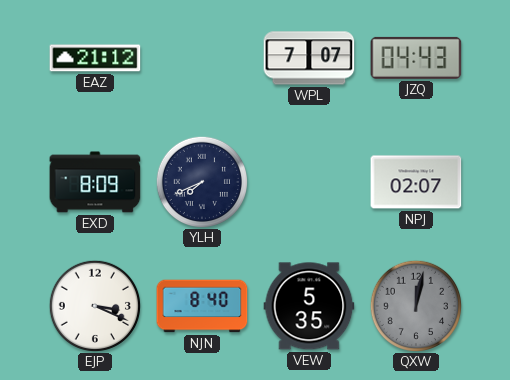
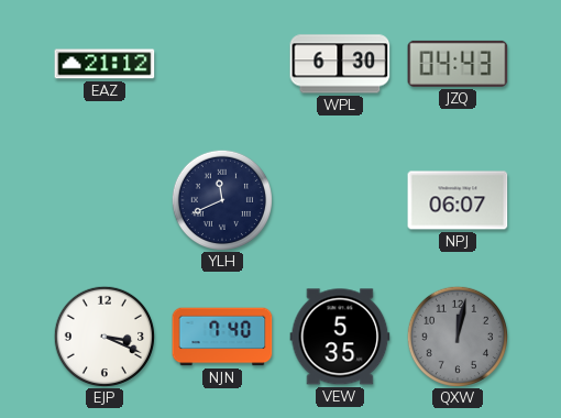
WPL: 7:07 -> 6:30
EXD: 8:09 -> none
YLH: 7:41 -> 11:41
NPJ: 02:07 -> 06:07
NJN: 8:40 -> 7:40
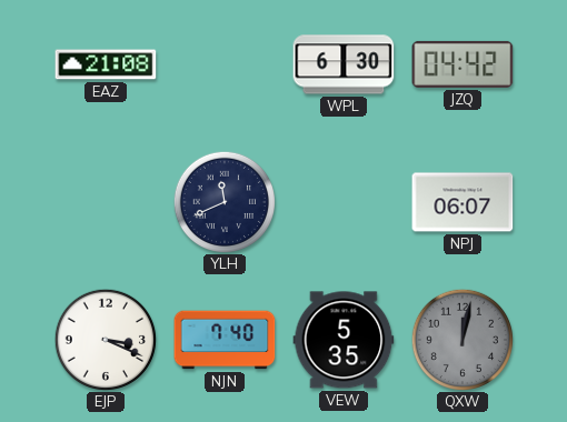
EAZ: 21:12 -> 21:08
JZQ: 04:43 -> 04:42
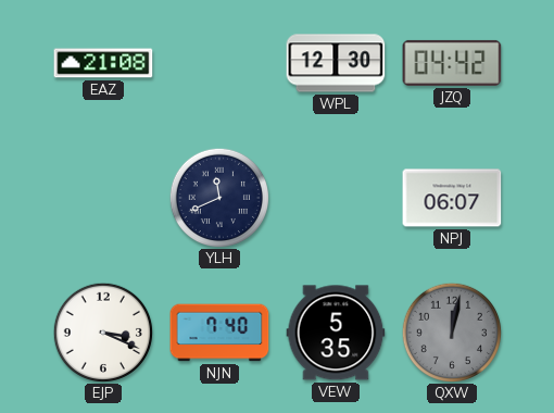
WPL: 6:30 -> 12:30
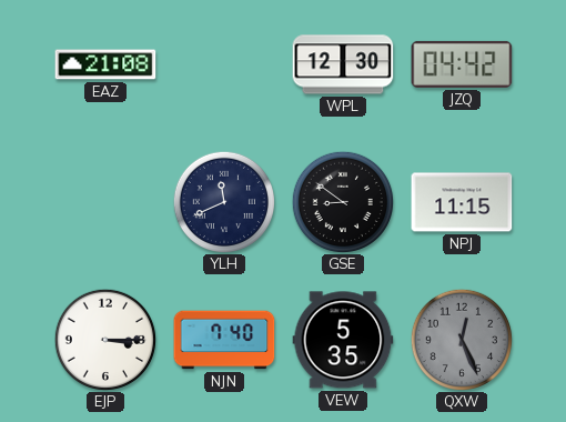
GSE: none -> 8:51
NPJ: 06:07 -> 11:15
EJP: 3:19 -> 3:15
QXW: 12:02 -> 12:26
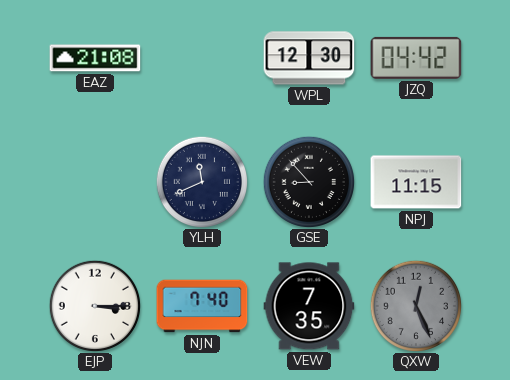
GSE: 8:51 -> 8:53
VEW: 5:35 -> 7:35
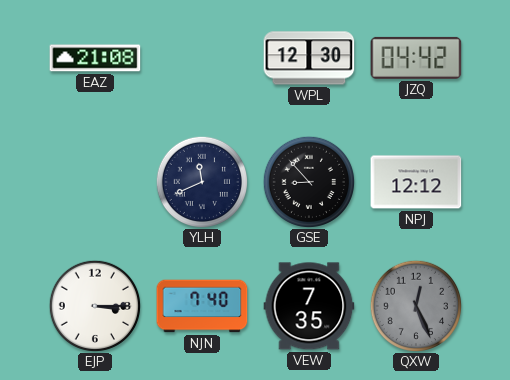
NPJ: 11:15 -> 12:12
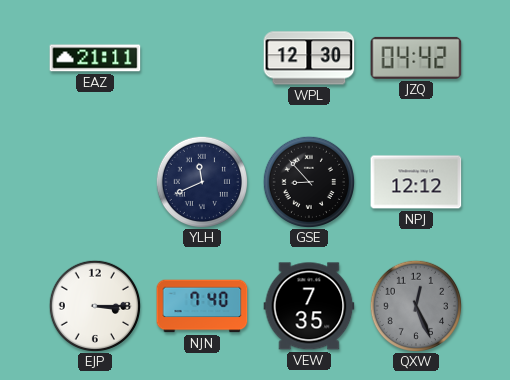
EAZ: 21:08 -> 21:11
